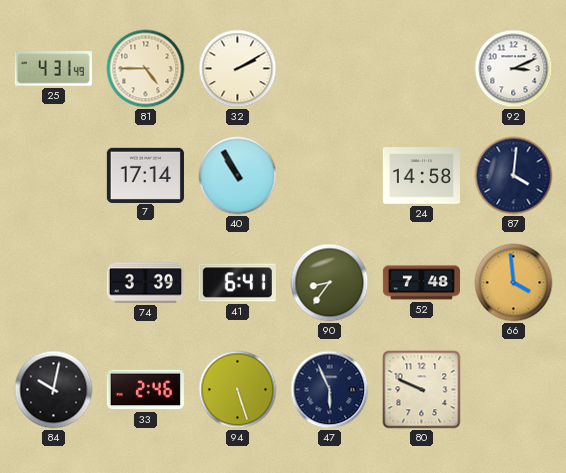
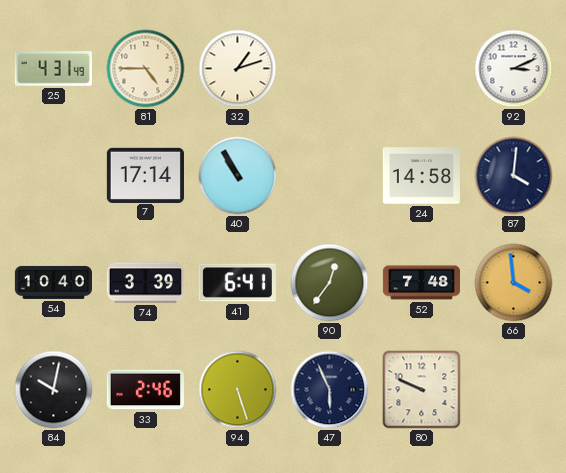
32: 2:10 -> 1:12
54: none -> 10:40
90: 8:36 -> 12:36
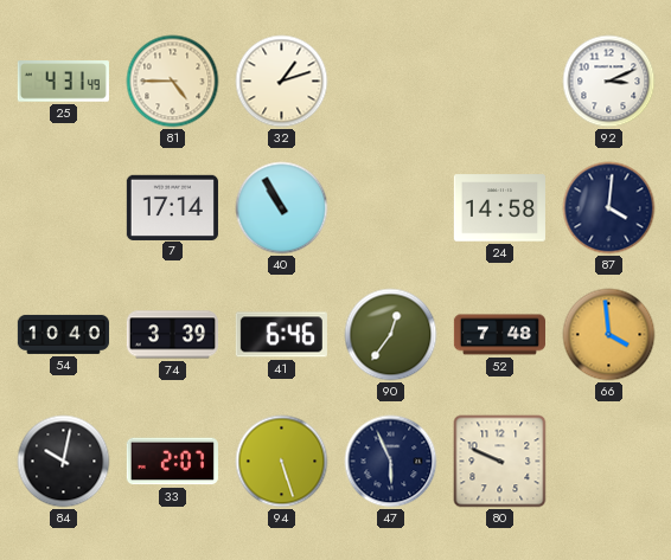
41: 6:41 -> 6:46
33: 2:46 -> 2:07
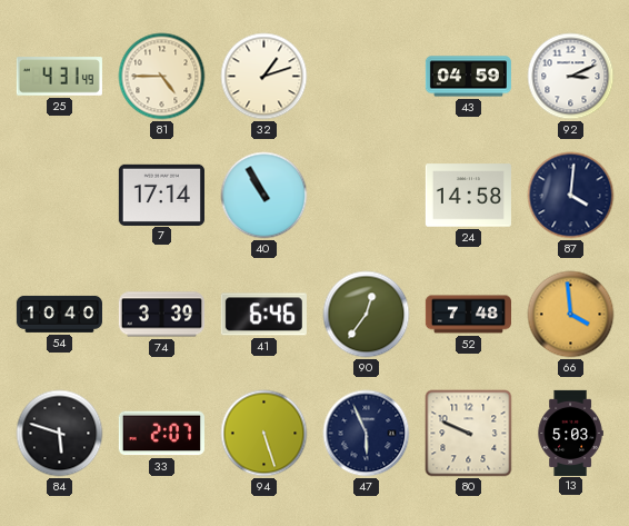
43: none -> 04:59
84: 10:02 -> 5:48
13: none -> 5:03
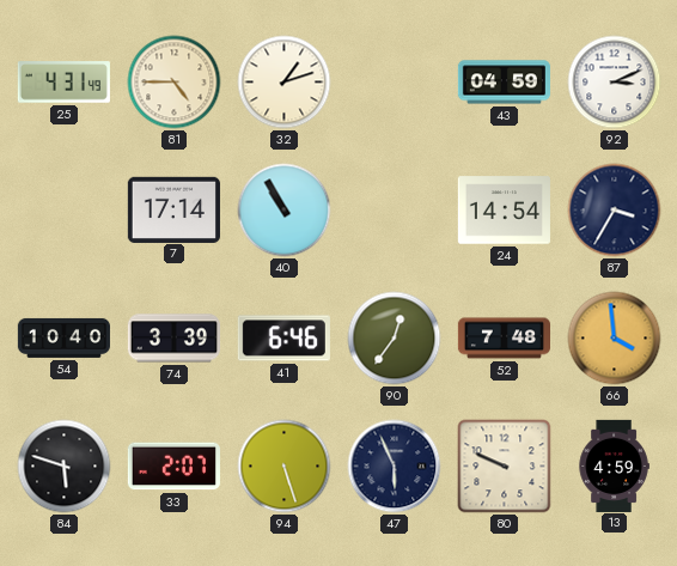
24: 14:58 -> 14:54
87: 4:01 -> 3:35
13: 5:03 -> 4:59
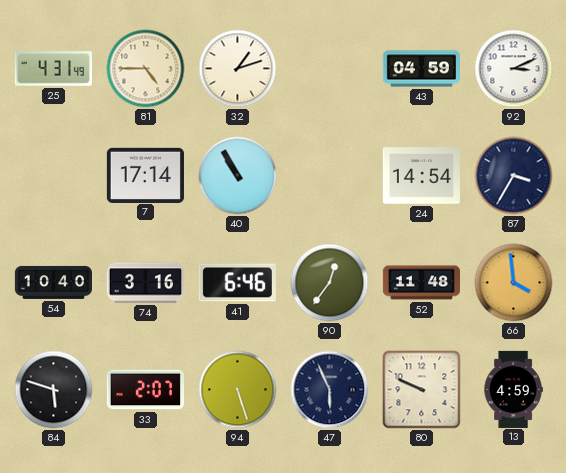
74: 3:39 -> 3:16
52: 7:48 -> 11:48
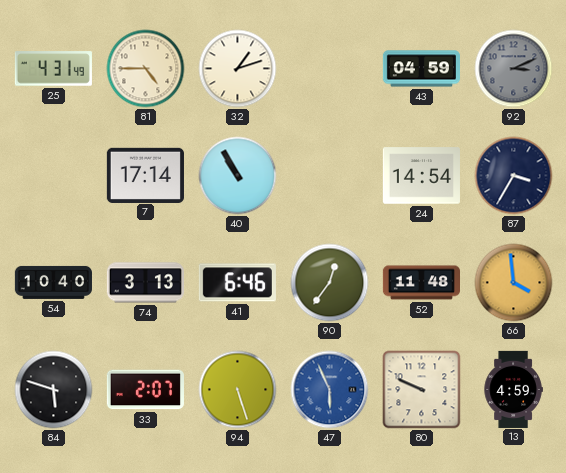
92 dial: white -> grey
74: 3:16 -> 3:13
47 dial: navy -> blue
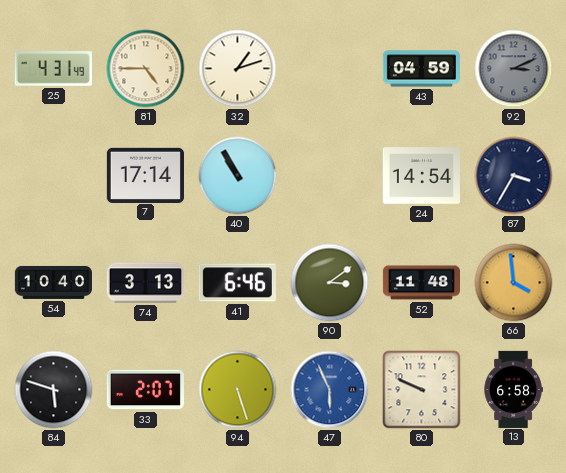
90: 12:36 -> 3:09
13: 4:59 -> 6:58
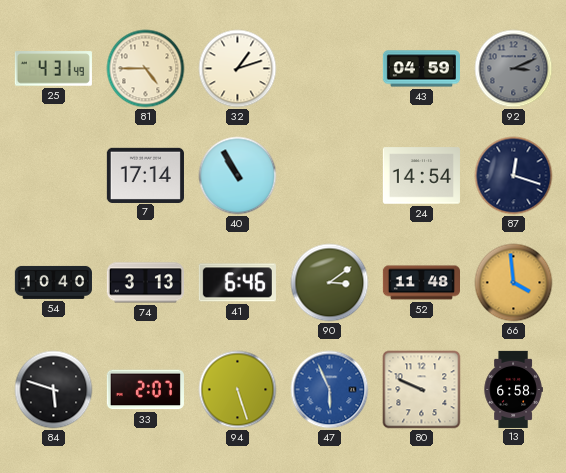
87: 3:35 -> 12:18
